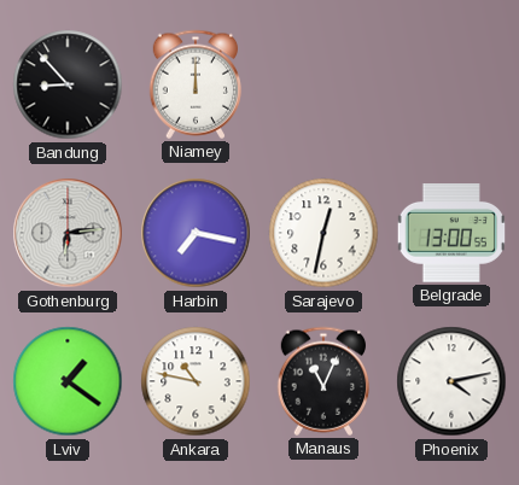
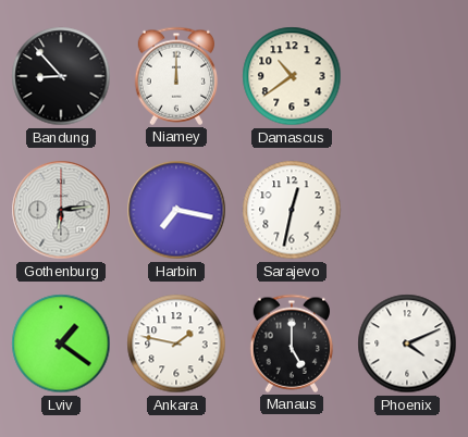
Damascus: none -> 10:39
Belgrade: 13:00 -> none
Ankara: 10:47 -> 1:47
Manaus: 11:04 -> 5:00
Phoenix: 4:13 -> 4:11
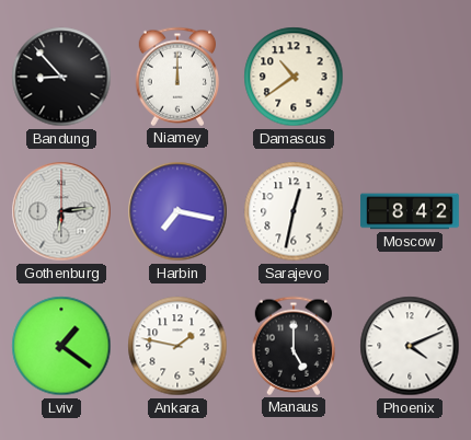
Moscow: none -> 8:42
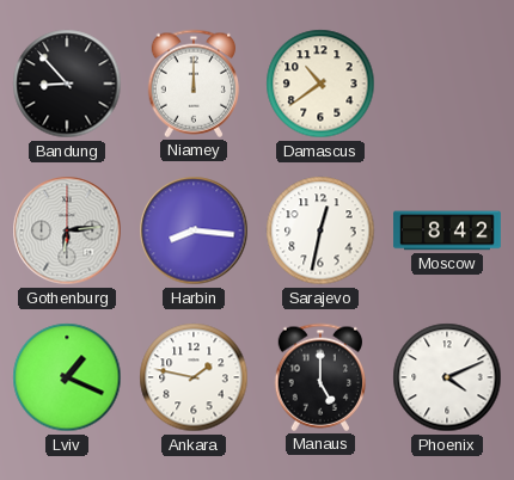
Harbin: 7:17 -> 8:16
Lviv: 1:21 -> 1:19
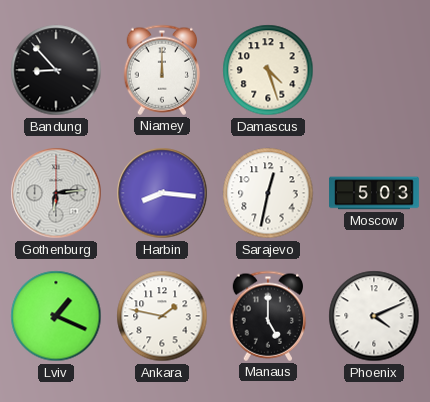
Damascus: 10:39 -> 4:27
Moscow: 8:42 -> 5:03
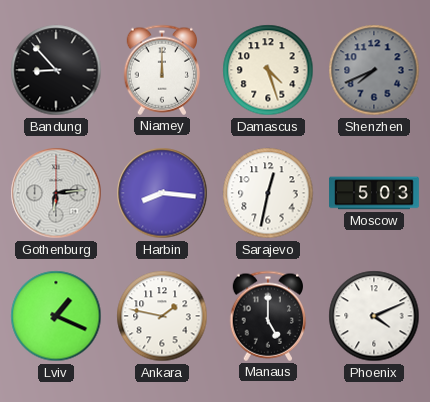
Shenzhen: none -> 7:41
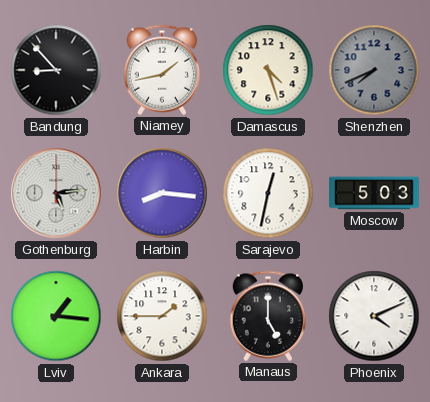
Niamey: 12:00 -> 1:43
Gothenburg: 6:14 -> 5:14
Lviv: 1:19 -> 1:16
Ankara: 1:47 -> 1:45
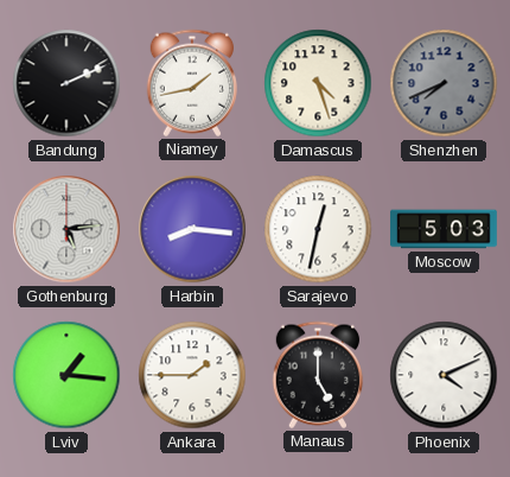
Bandung: 8:53 -> 2:11
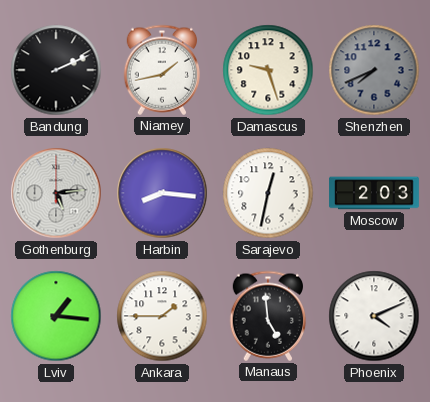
Damascus: 4:27 -> 9:27
Moscow: 5:03 -> 2:03
Manaus: 5:00 -> 4:59
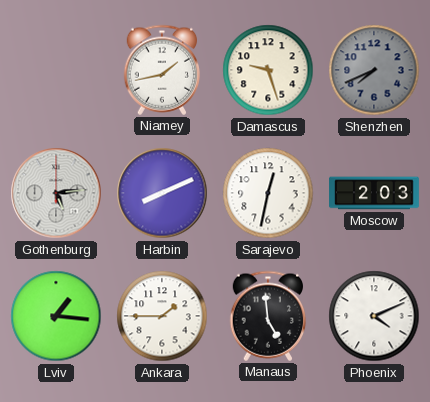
Bandung: 2:11 -> none
Harbin: 8:16 -> 8:11
